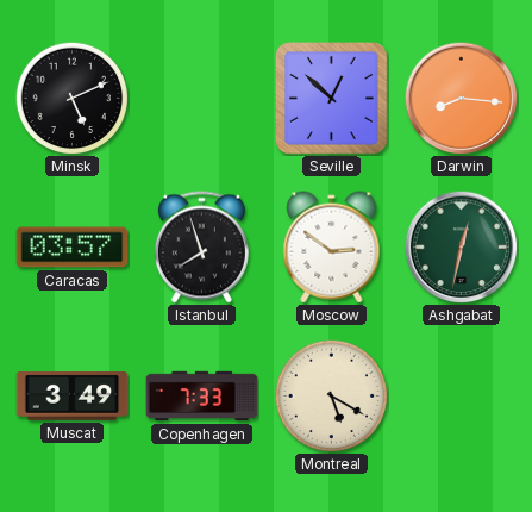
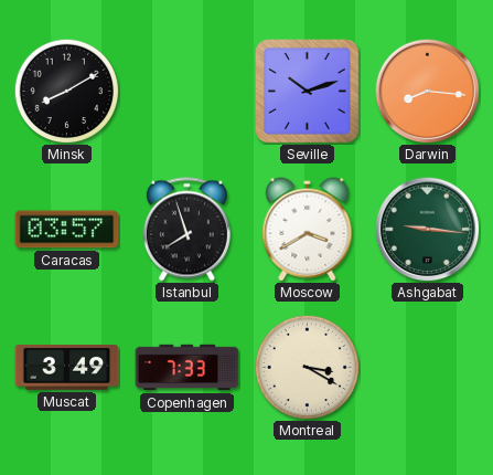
Minsk: 5:11 -> 8:10
Seville: 12:52 -> 10:12
Moscow: 2:51 -> 3:40
Ashgabat: 12:32 -> 9:16
Montreal: 5:20 -> 3:20
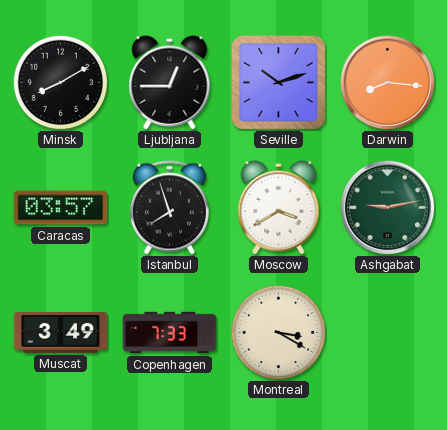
Ljubljana: none -> 12:45
Ashgabat: 9:16 -> 9:13
